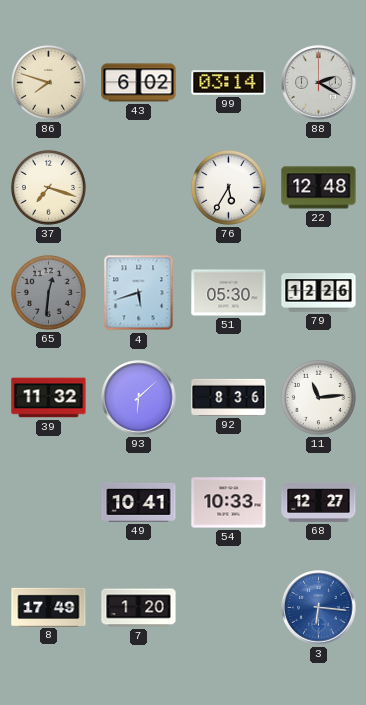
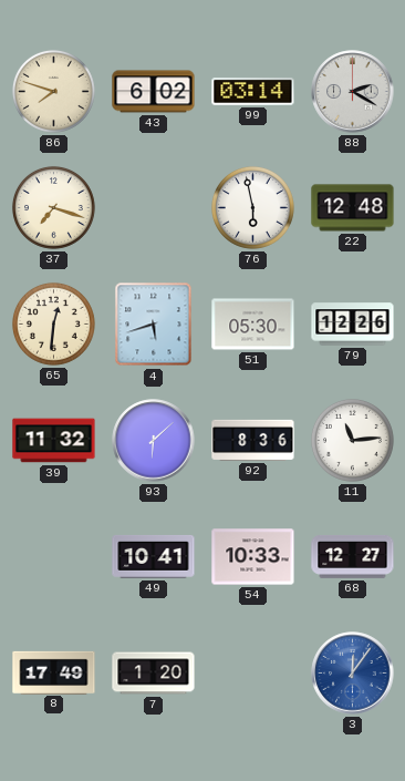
76: 5:35 -> 5:58
65 dial: grey -> cream
3: 6:16 -> 12:06
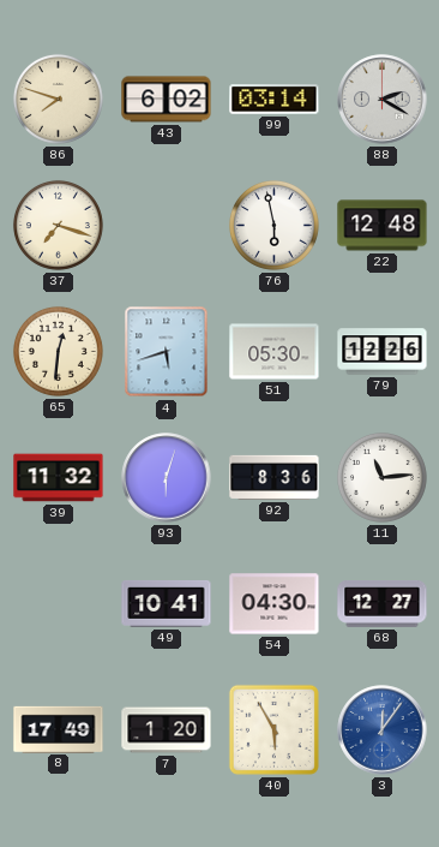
93: 6:08 -> 6:03
54: 10:33 -> 04:30
40: none -> 5:55
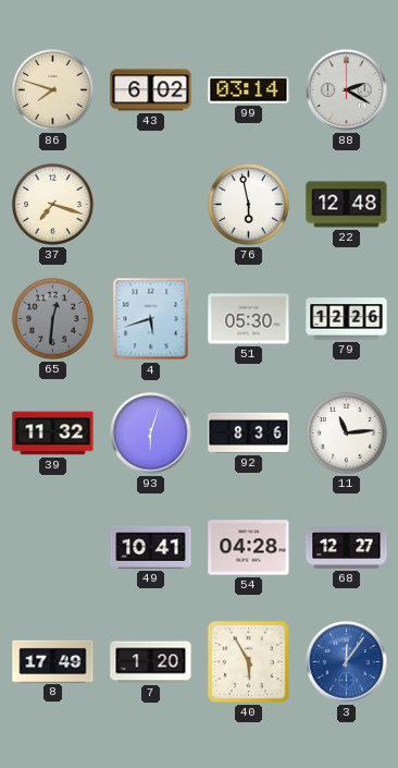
65 dial: cream -> grey
54: 04:30 -> 04:28
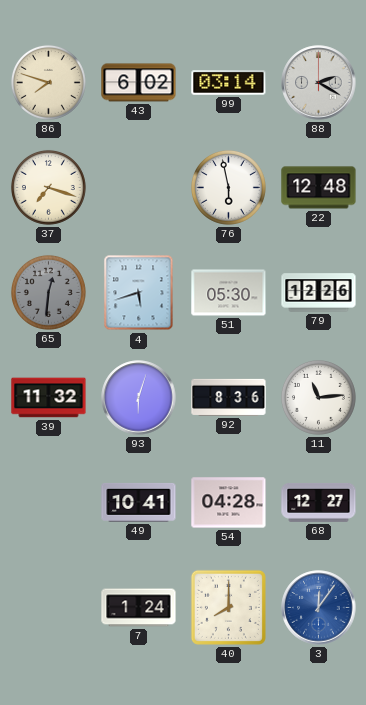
8: 17:49 -> none
7: 1:20 -> 1:24
40: 5:55 -> 8:00
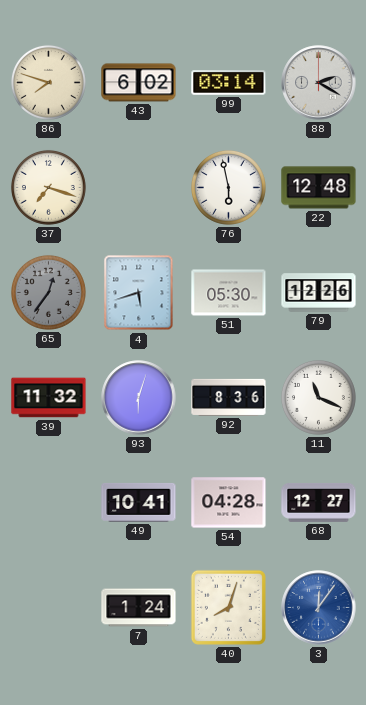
65: 12:31 -> 12:36
11: 11:14 -> 11:19
40: 8:00 -> 8:03
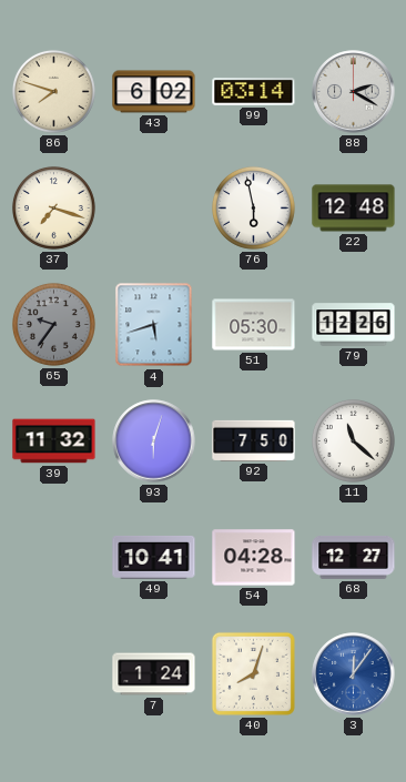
65: 12:36 -> 9:36
92: 8:36 -> 7:50
11: 11:19 -> 11:22
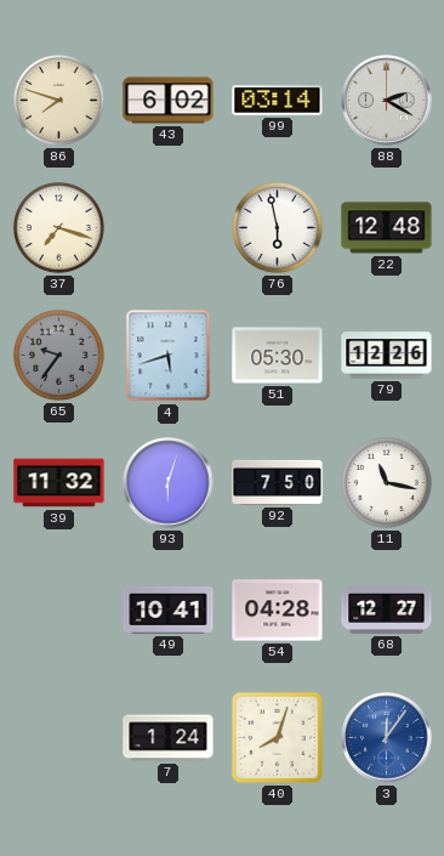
11: 11:22 -> 11:17
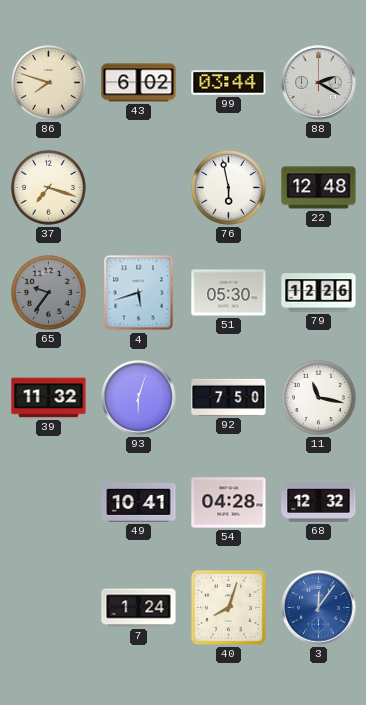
99: 03:14 -> 03:44
68: 12:27 -> 12:32
